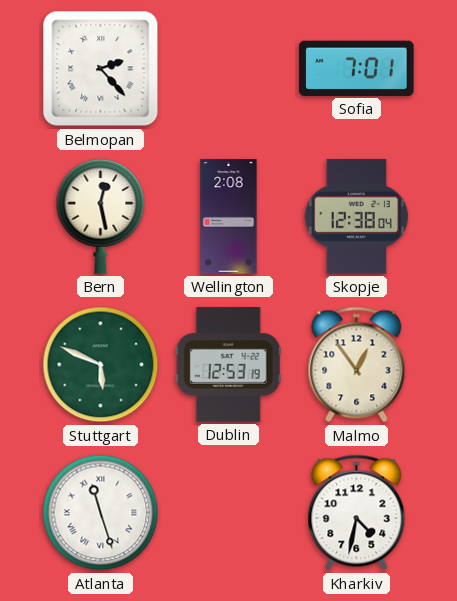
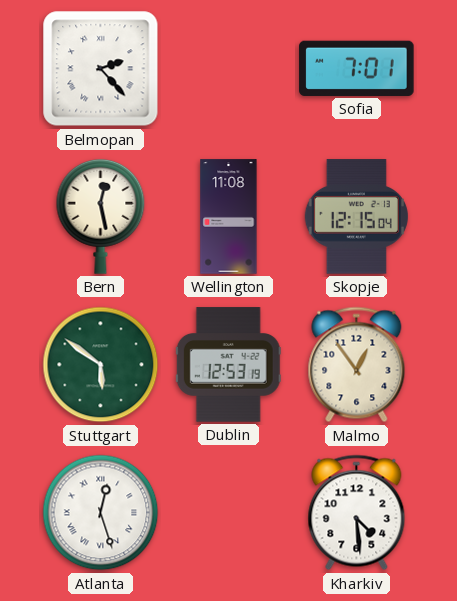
Wellington: 2:08 -> 11:08
Skopje: 12:38 -> 12:15
Stuttgart: 5:49 -> 5:51
Atlanta: 11:27 -> 12:27
Kharkiv: 4:32 -> 4:29
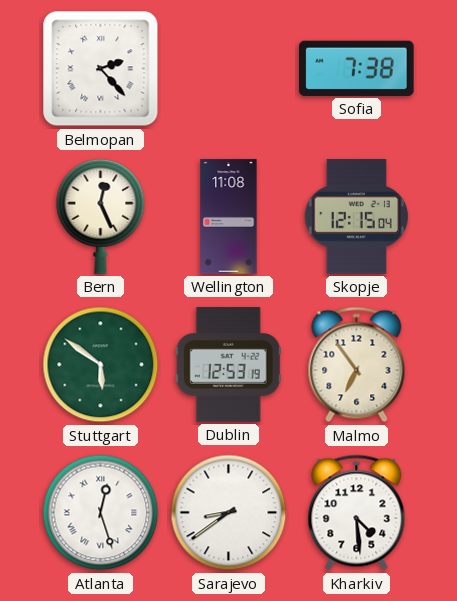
Sofia: 7:01 -> 7:38
Bern: 12:28 -> 12:26
Malmo: 12:54 -> 6:54
Sarajevo: none -> 8:39
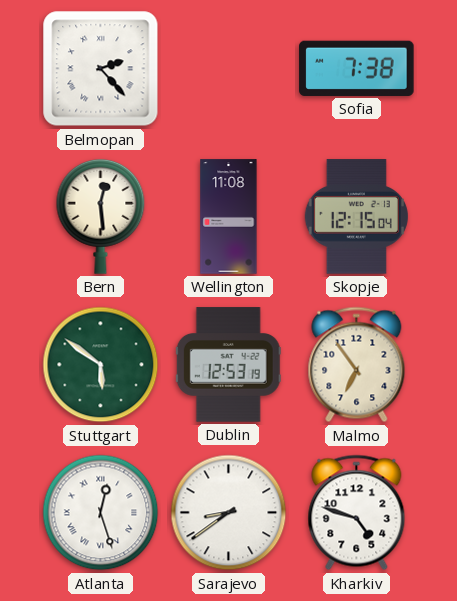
Bern: 12:26 -> 12:29
Kharkiv: 4:29 -> 4:48
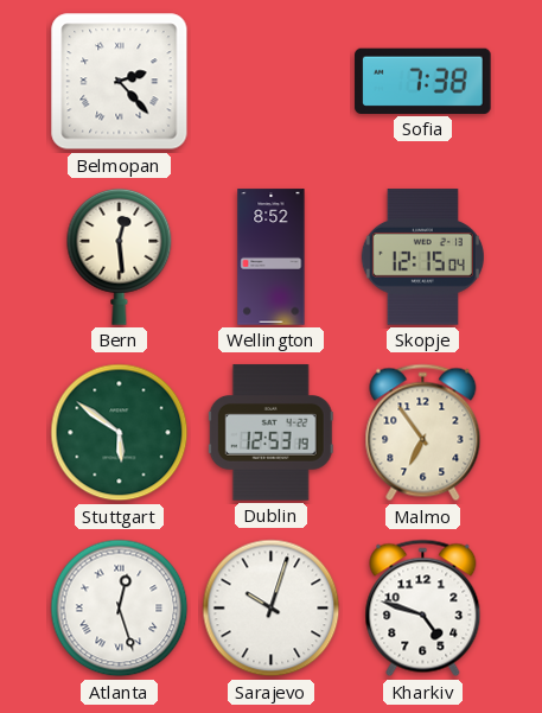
Wellington: 11:08 -> 8:52
Sarajevo: 8:39 -> 10:03
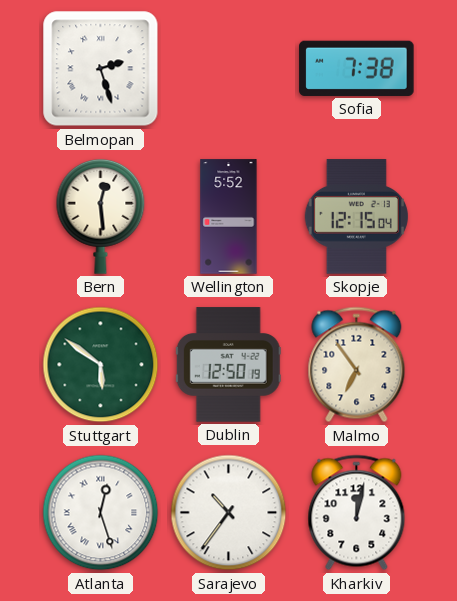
Belmopan: 2:23 -> 2:27
Wellington: 8:52 -> 5:52
Dublin: 12:53 -> 12:50
Sarajevo: 10:03 -> 10:36
Kharkiv: 4:48 -> 12:02
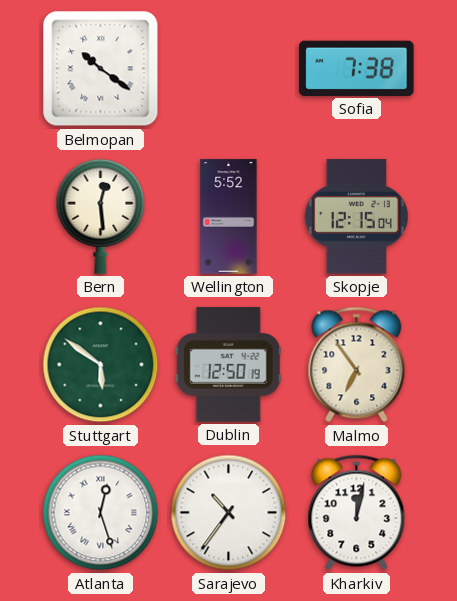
Belmopan: 2:27 -> 10:21
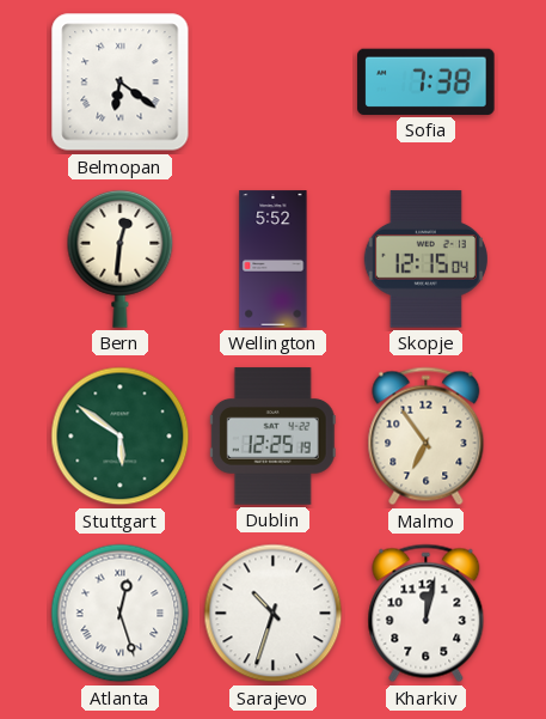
Belmopan: 10:21 -> 6:21
Bern: 12:29 -> 12:31
Dublin: 12:50 -> 12:25
Sarajevo: 10:36 -> 10:33
